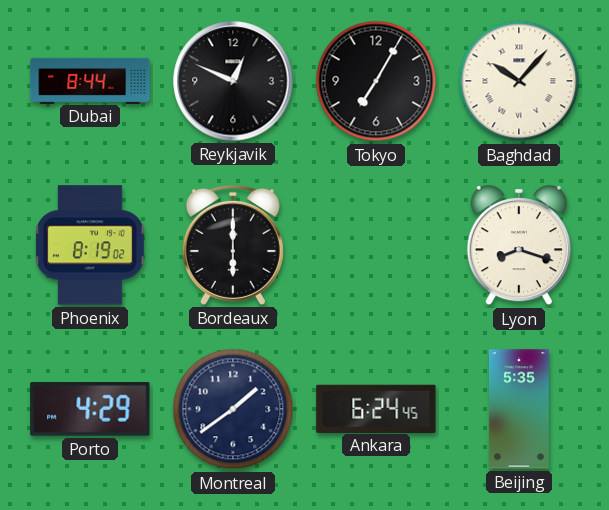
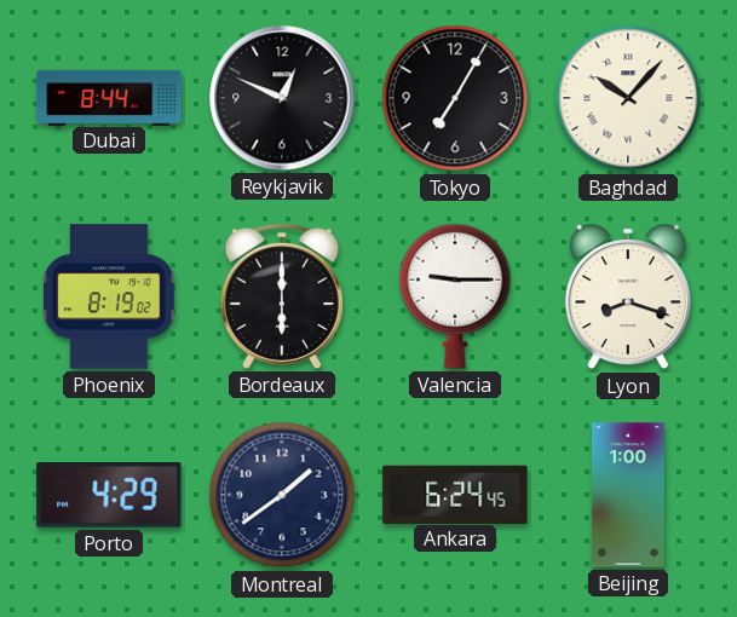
Valencia: none -> 9:15
Beijing: 5:35 -> 1:00
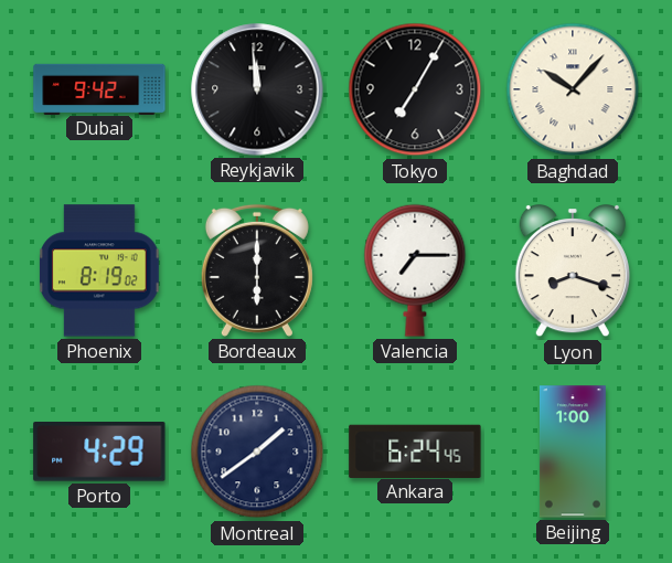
Dubai: 8:44 -> 9:42
Reykjavik: 12:49 -> 11:59
Valencia: 9:15 -> 7:15
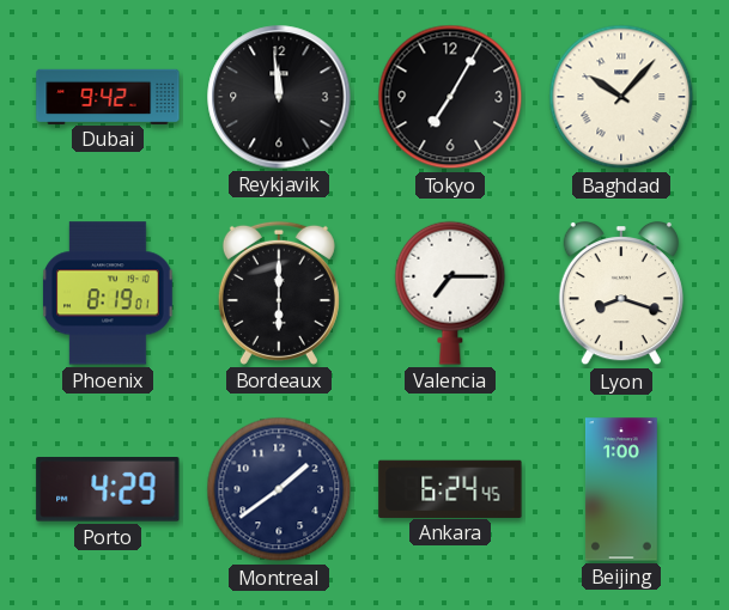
Phoenix: 8:19:02 -> 8:19:01
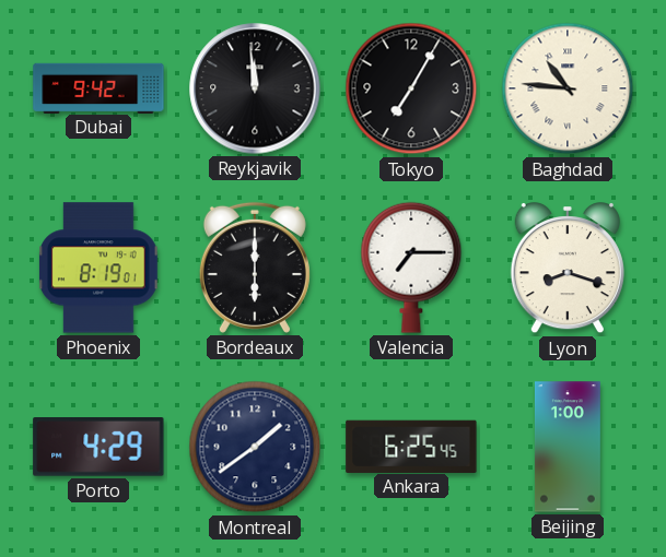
Baghdad: 10:07 -> 10:46
Ankara: 6:24 -> 6:25
